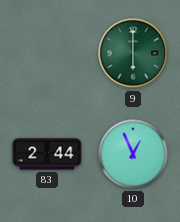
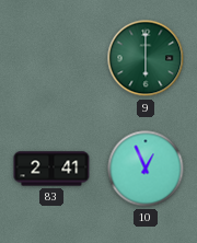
83: 2:44 -> 2:41
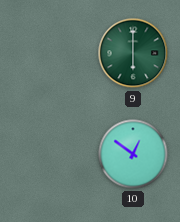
83: 2:41 -> none
10: 12:56 -> 12:51
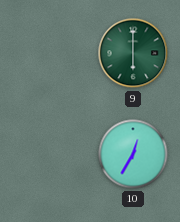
10: 12:51 -> 12:35
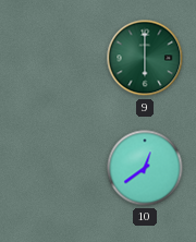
10: 12:35 -> 12:39
